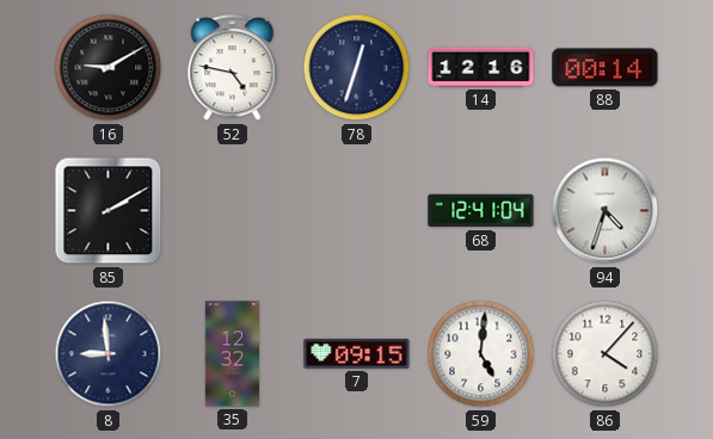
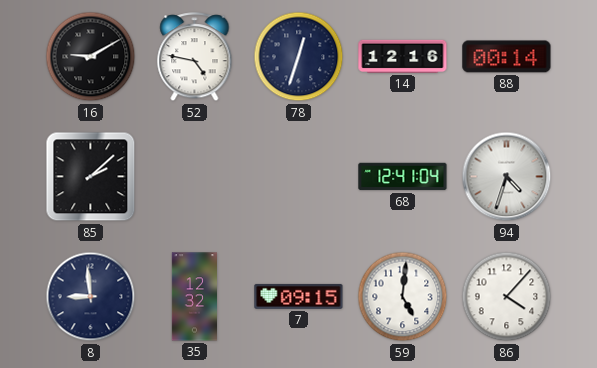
85: 2:10 -> 2:08
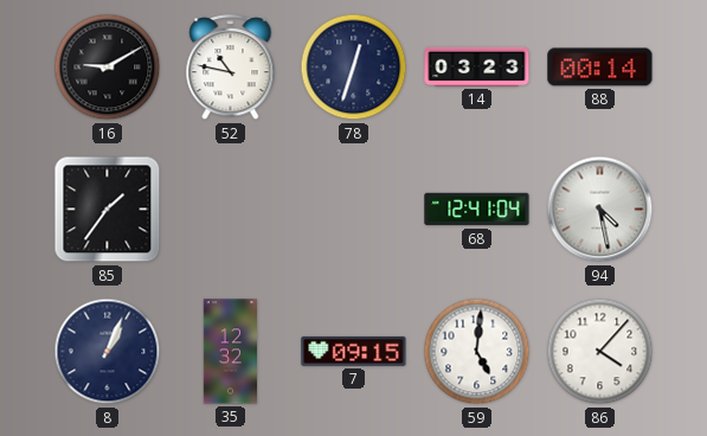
52: 4:47 -> 10:47
14: 12:16 -> 03:23
85: 2:08 -> 1:36
94: 4:33 -> 4:28
8: 8:59 -> 1:04
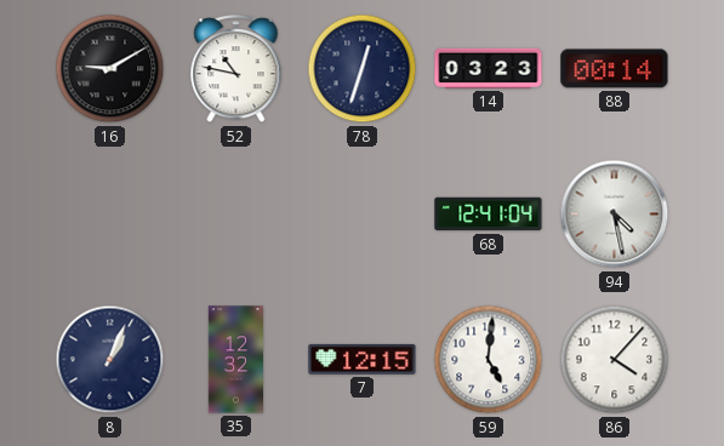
85: 1:36 -> none
7: 09:15 -> 12:15
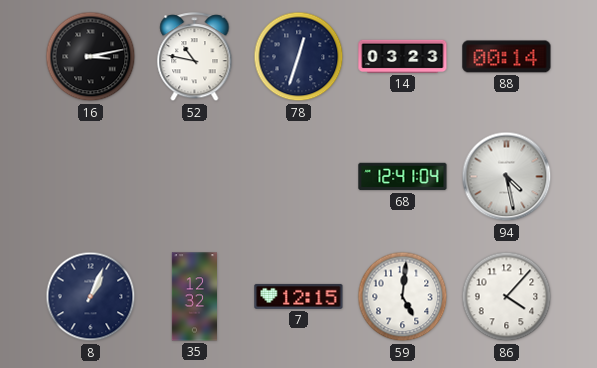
16: 9:10 -> 3:13
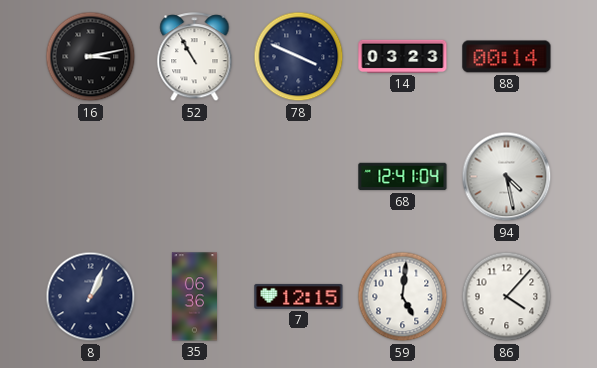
52: 10:47 -> 10:55
78: 12:33 -> 3:49
35: 12:32 -> 06:36
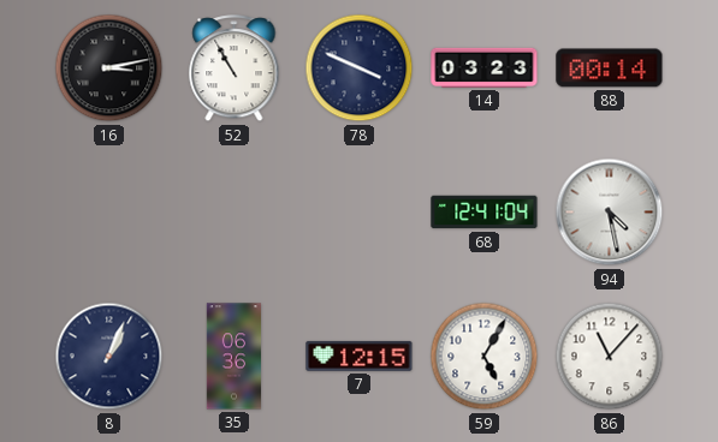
59: 5:01 -> 5:05
86: 4:07 -> 11:07
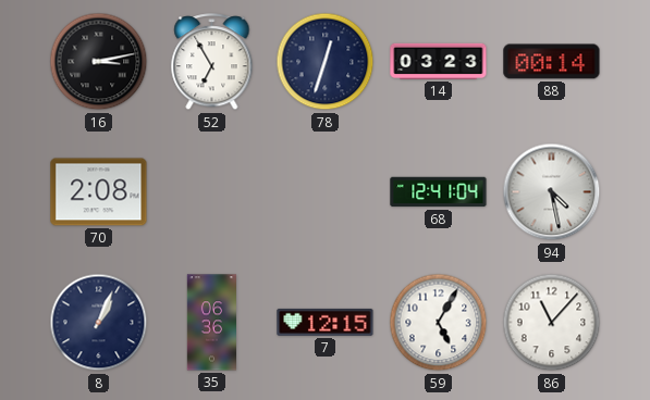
52: 10:55 -> 6:55
78: 3:49 -> 12:33
70: none -> 2:08
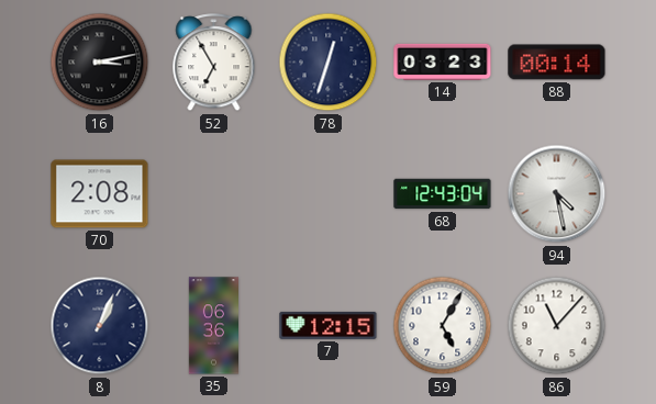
68: 12:41 -> 12:43
